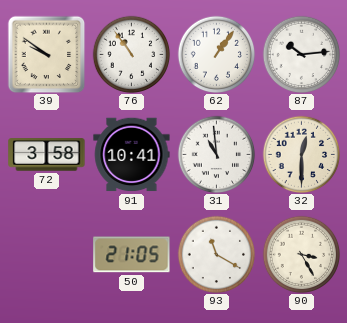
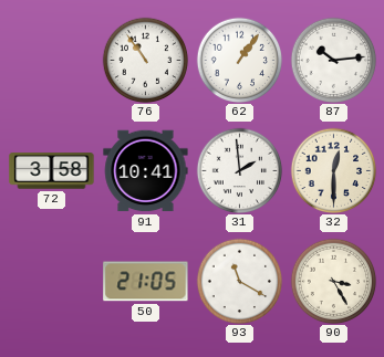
39: 9:51 -> none
31: 10:59 -> 1:59
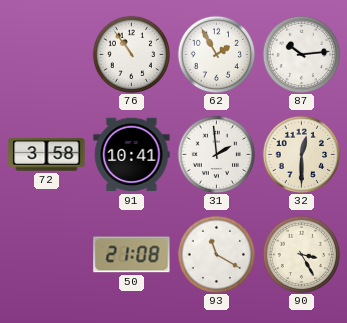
62: 1:06 -> 1:55
50: 21:05 -> 21:08
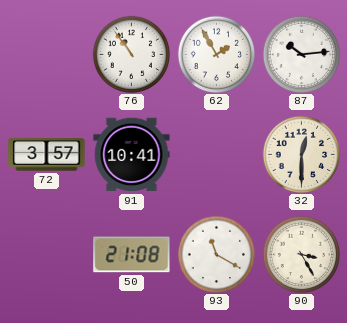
72: 3:58 -> 3:57
31: 1:59 -> none
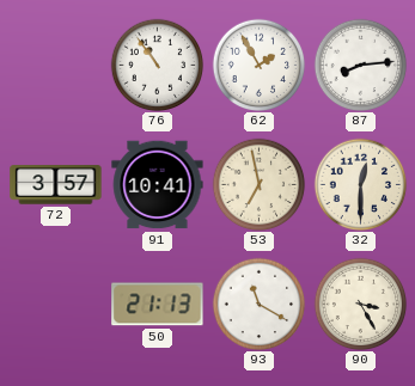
87: 10:14 -> 8:14
53: none -> 6:58
50: 21:08 -> 21:13
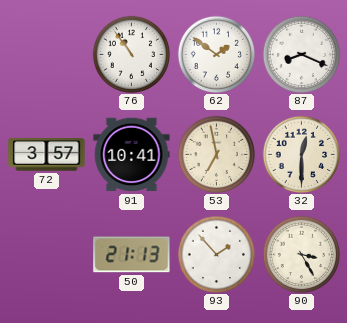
62: 1:55 -> 1:51
87: 8:14 -> 8:19
93: 11:20 -> 1:53
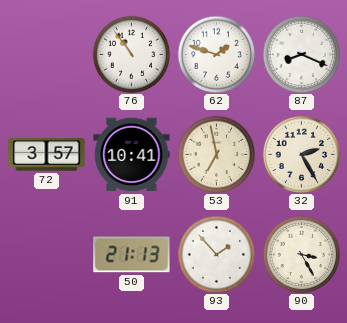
62: 1:51 -> 1:48
32: 12:30 -> 2:25
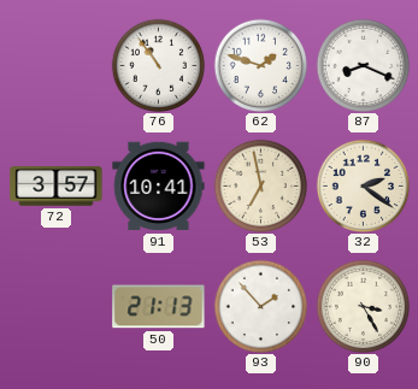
32: 2:25 -> 2:21
